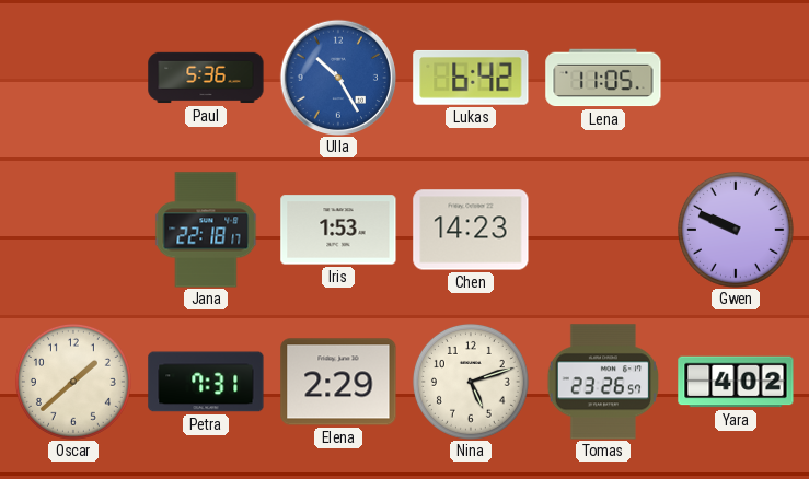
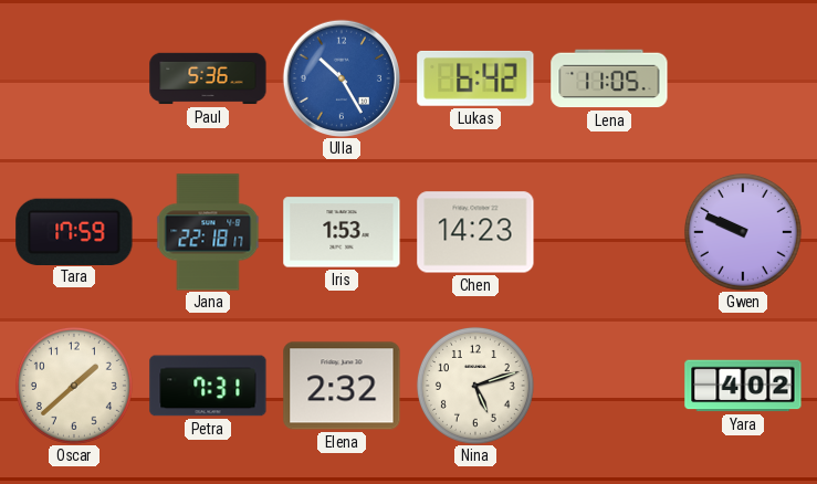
Tara: none -> 17:59
Elena: 2:29 -> 2:32
Tomas: 23:26 -> none
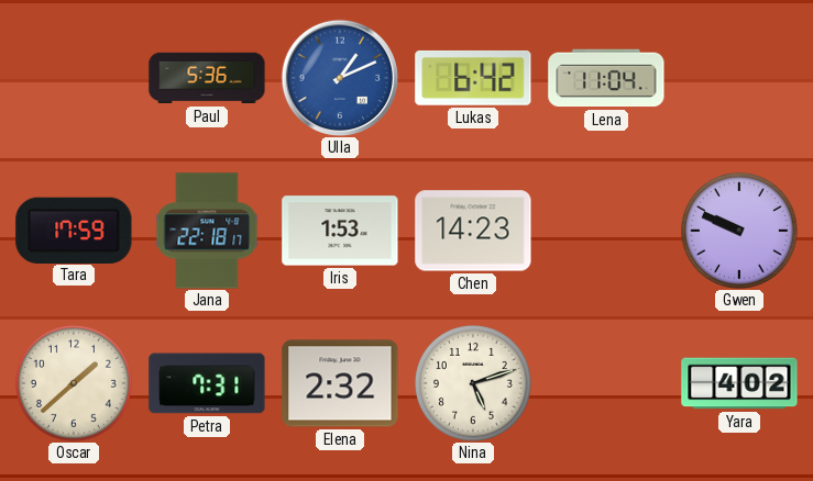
Ulla: 10:25 -> 1:11
Lena: 11:05 -> 11:04
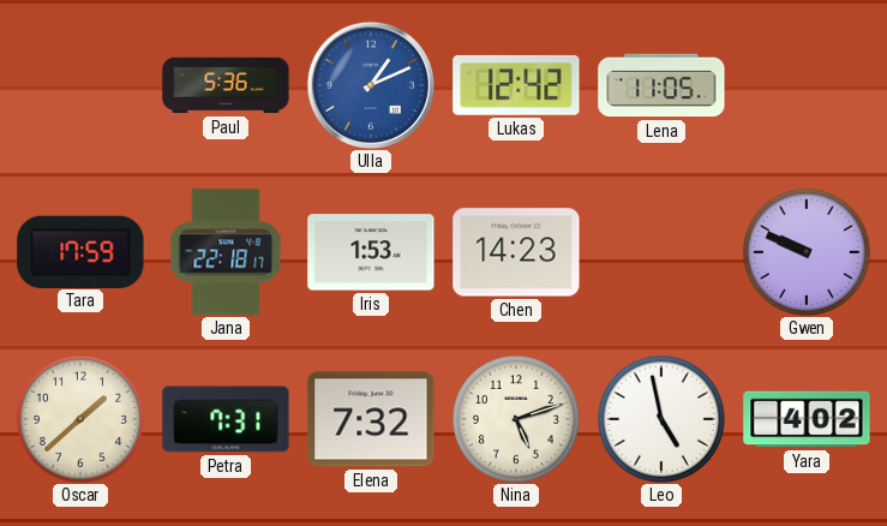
Lukas: 6:42 -> 12:42
Lena: 11:04 -> 11:05
Elena: 2:32 -> 7:32
Leo: none -> 4:58
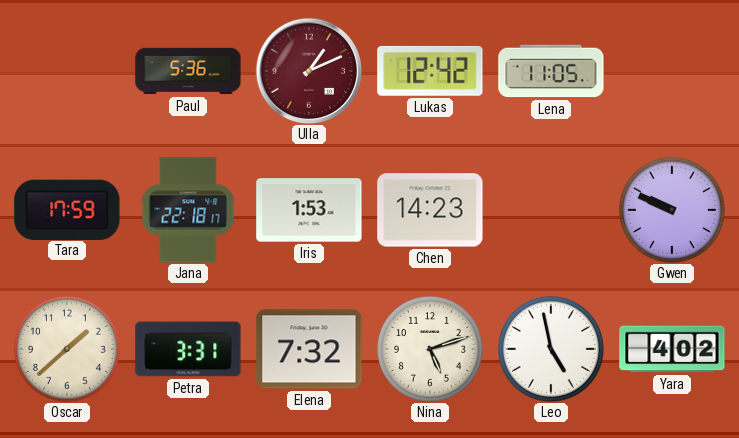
Ulla dial: blue -> burgundy
Petra: 7:31 -> 3:31
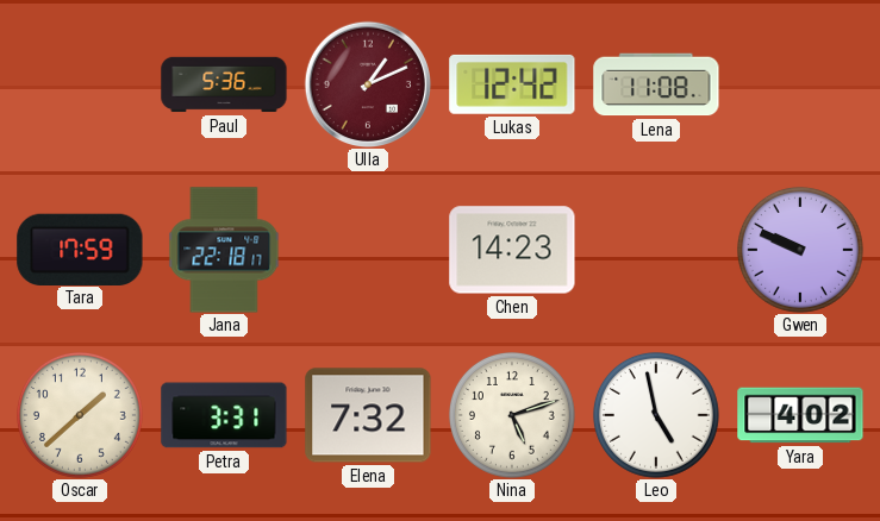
Lena: 11:05 -> 11:08
Iris: 1:53 -> none
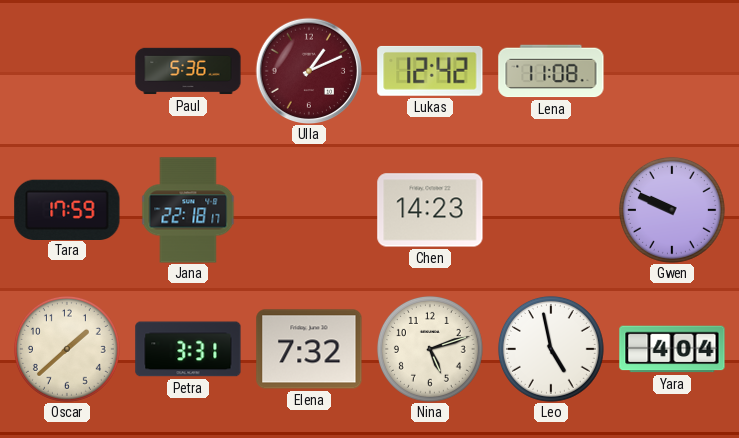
Yara: 4:02 -> 4:04
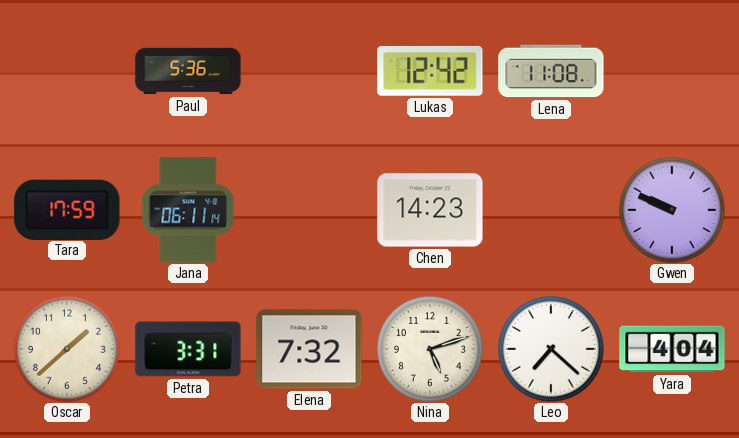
Ulla: 1:11 -> none
Jana: 22:18 -> 06:11
Leo: 4:58 -> 7:22
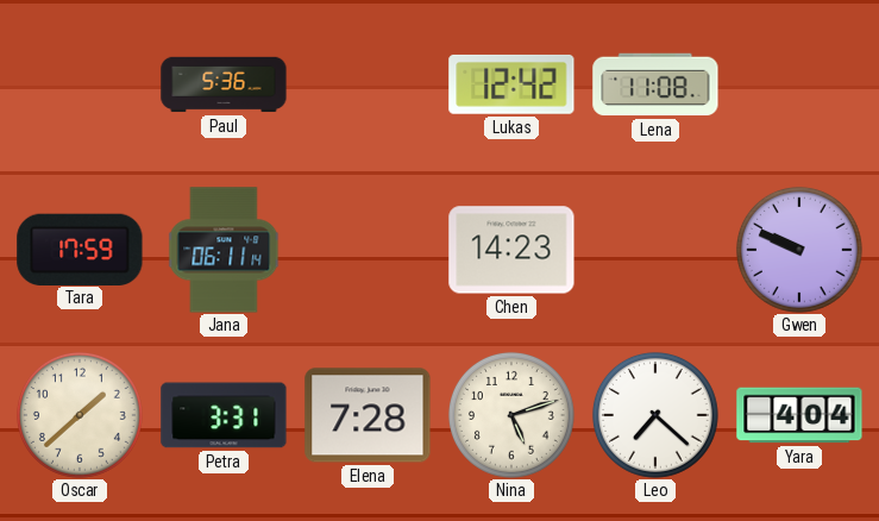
Elena: 7:32 -> 7:28
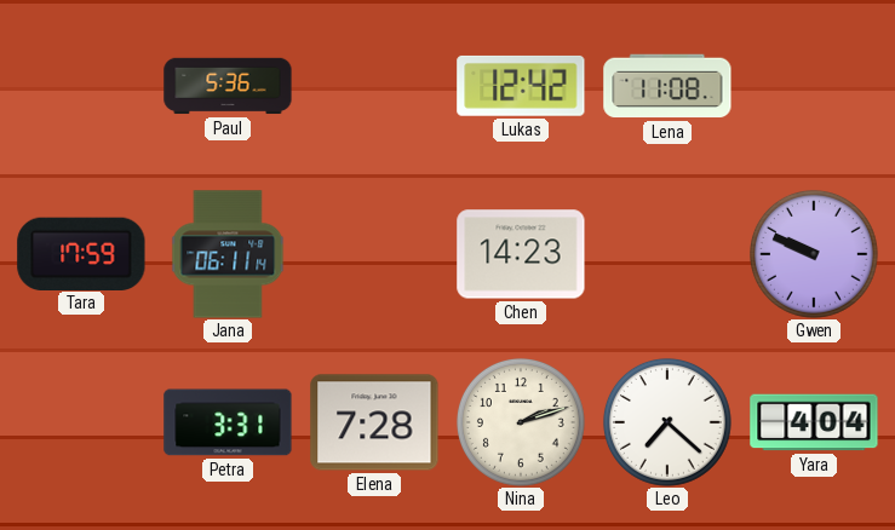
Oscar: 1:38 -> none
Nina: 5:12 -> 2:12
